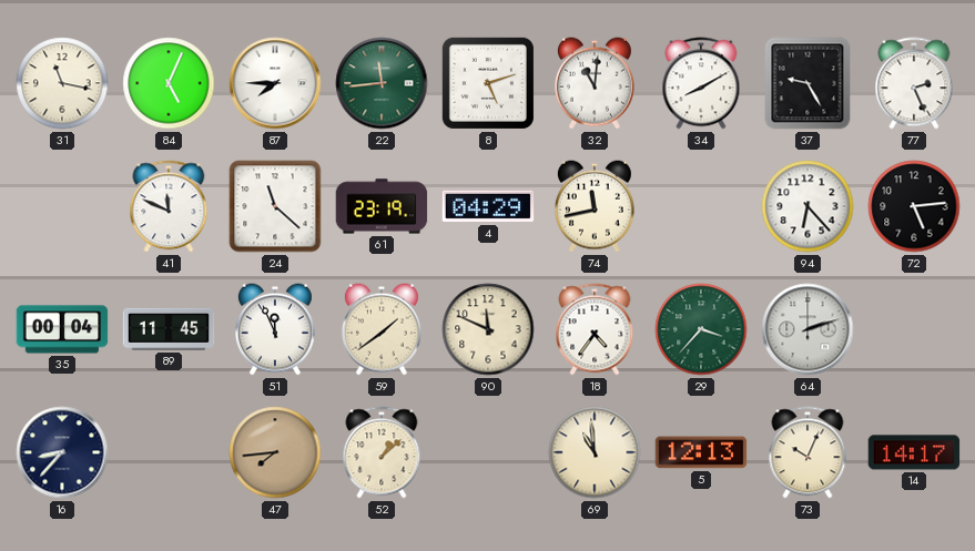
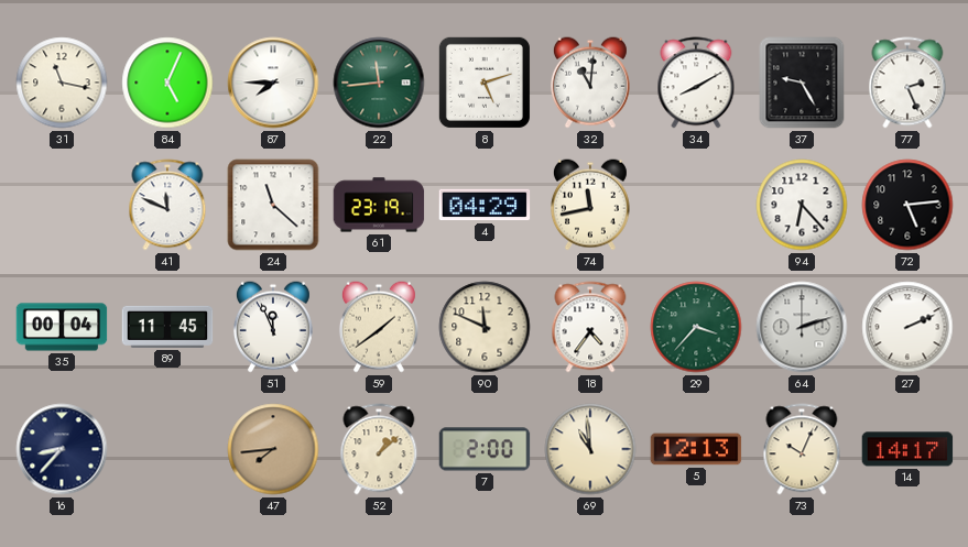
27: none -> 2:11
7: none -> 2:00
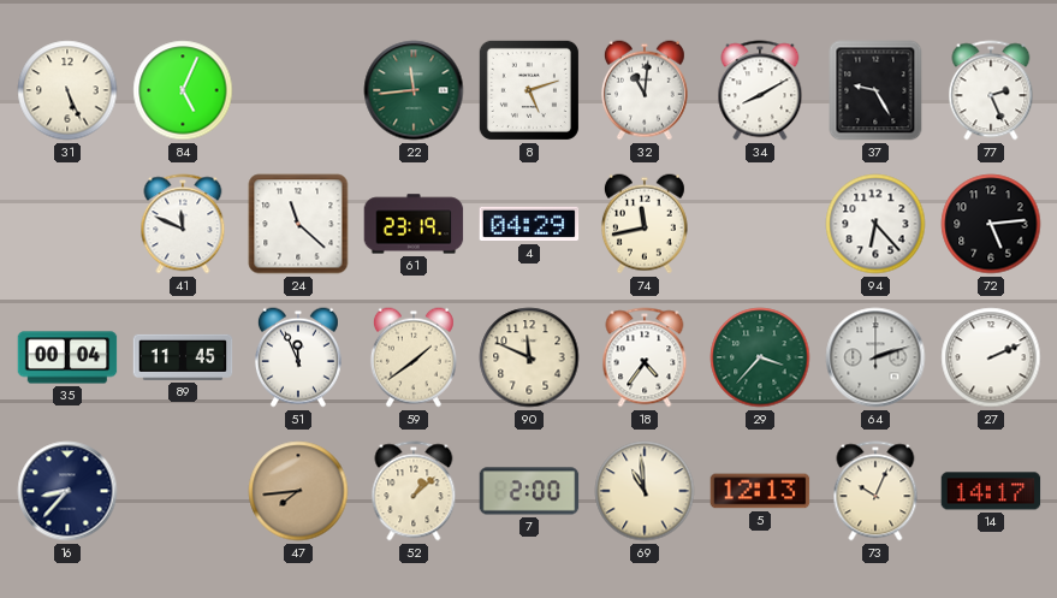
31: 11:17 -> 5:26
87: 7:45 -> none
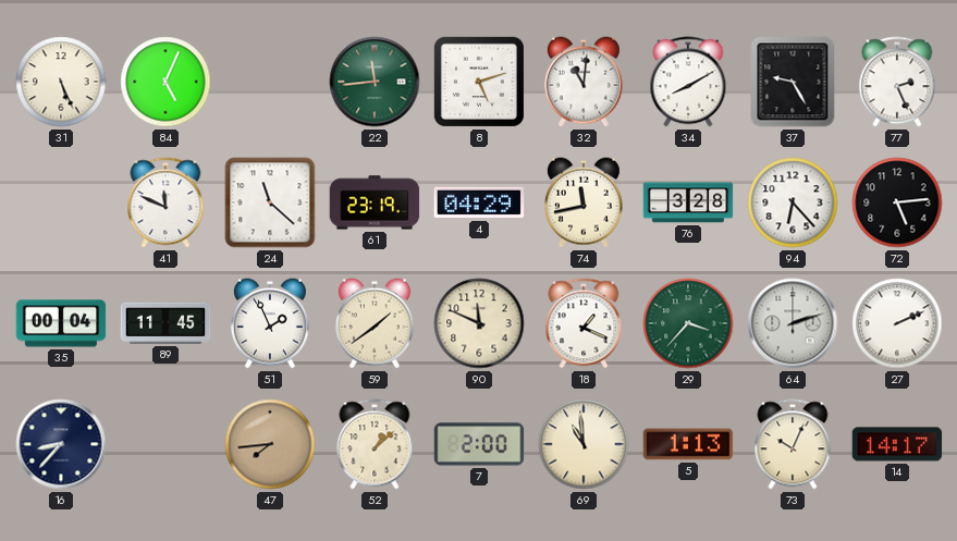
76: none -> 3:28
51: 11:56 -> 1:56
18: 4:36 -> 1:19
5: 12:13 -> 1:13
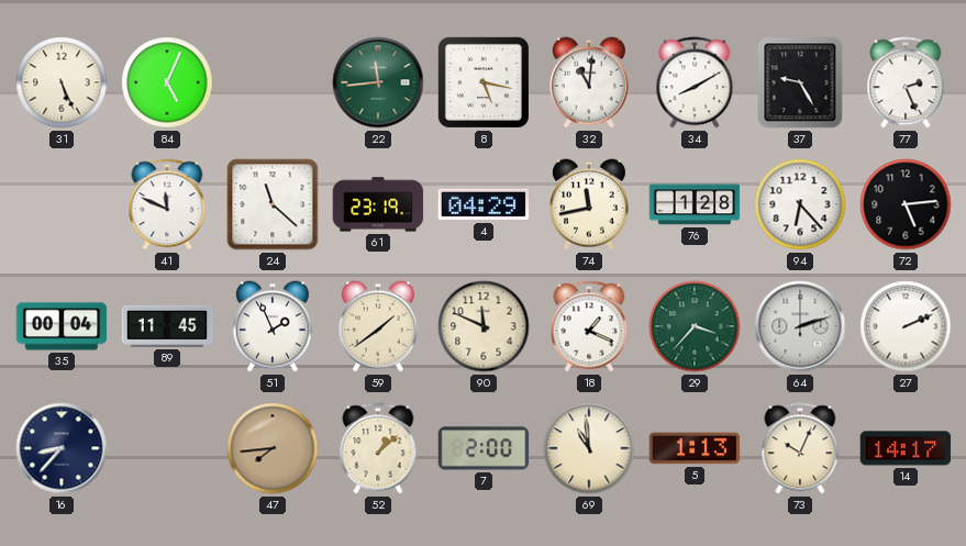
8: 5:12 -> 5:17
76: 3:28 -> 1:28
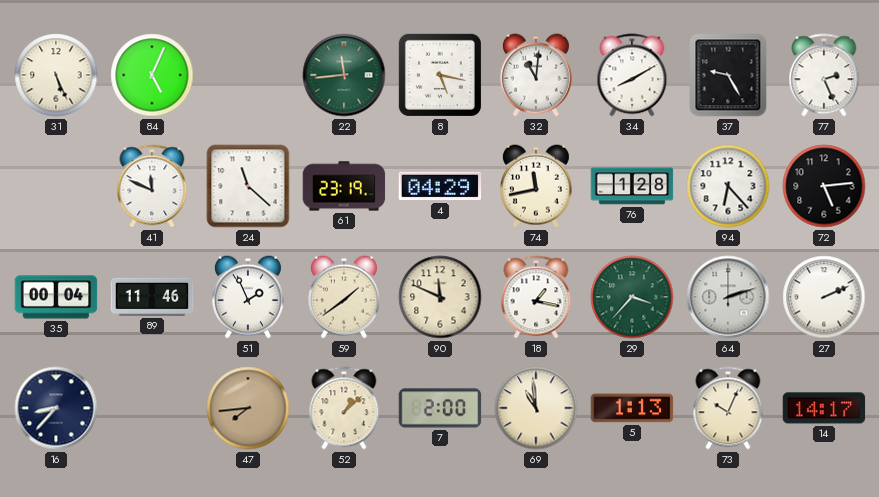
89: 11:45 -> 11:46
18: 1:19 -> 1:17
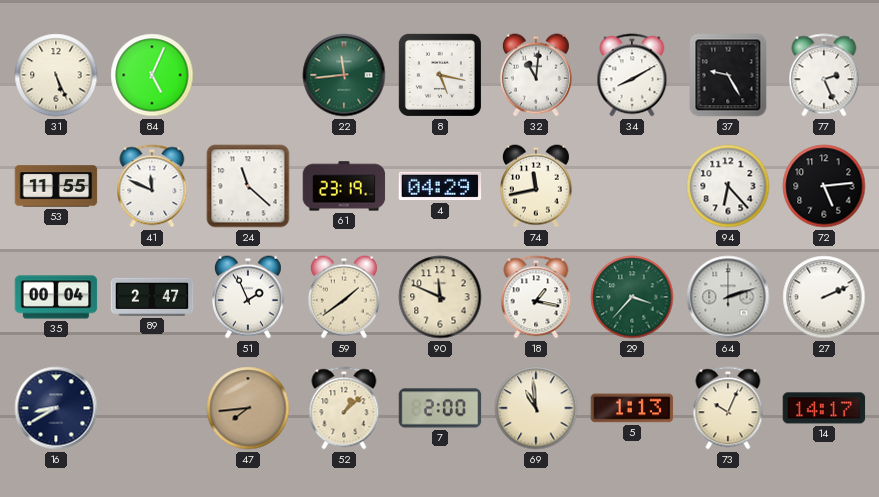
53: none -> 11:55
76: 1:28 -> none
89: 11:46 -> 2:47
16: 8:37 -> 8:40
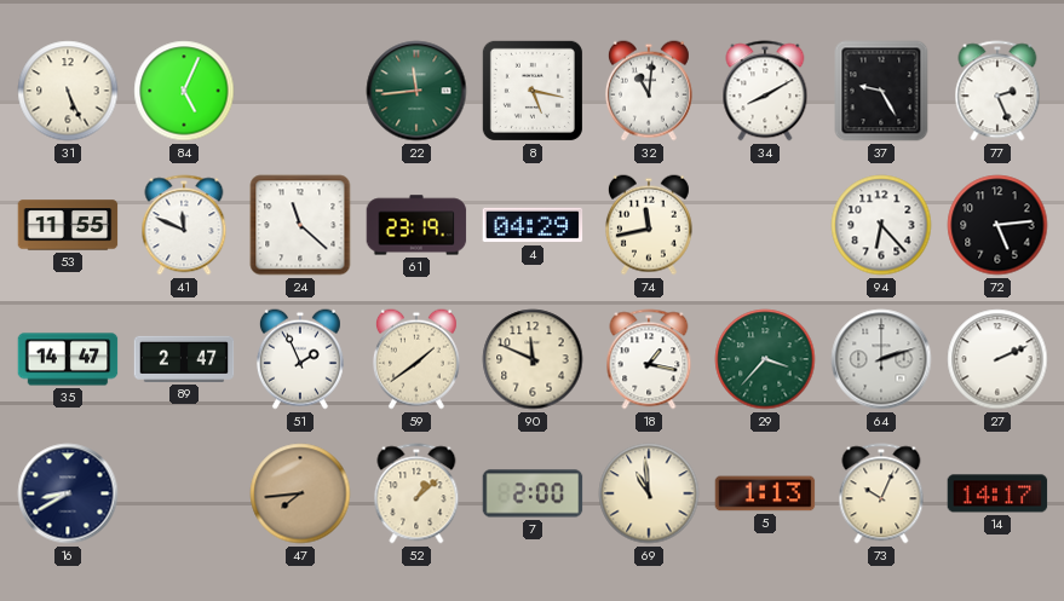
35: 00:04 -> 14:47
